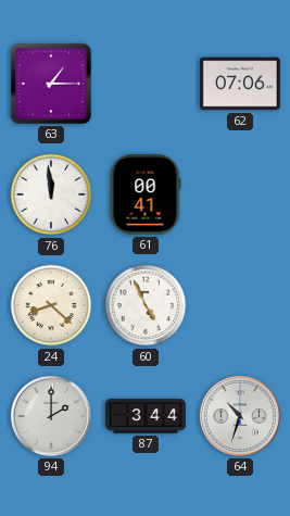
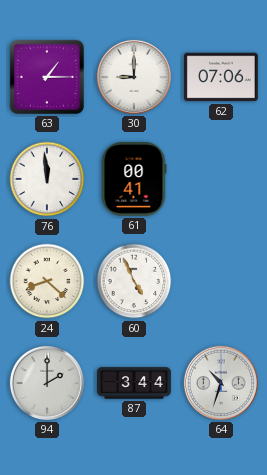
30: none -> 9:00
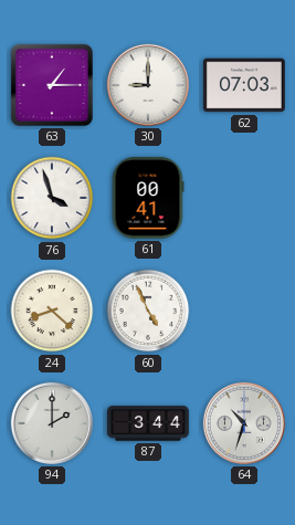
62: 07:06 -> 07:03
76: 11:59 -> 3:57
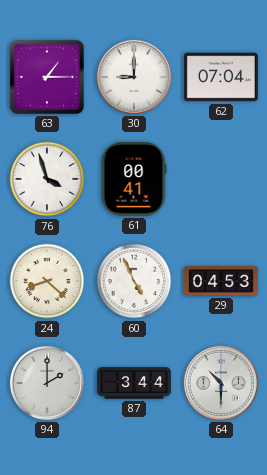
62: 07:03 -> 07:04
29: none -> 04:53
64: 10:33 -> 10:30
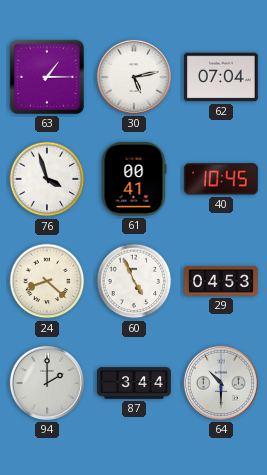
30: 9:00 -> 5:13
40: none -> 10:45
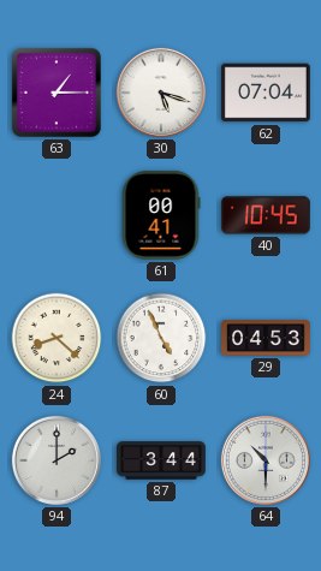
30: 5:13 -> 5:18
76: 3:57 -> none
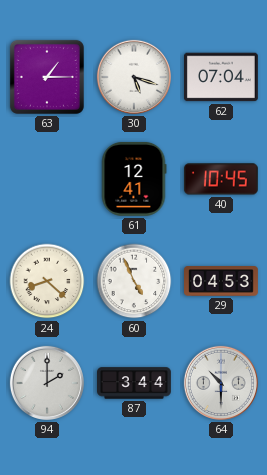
61: 00:41 -> 12:41
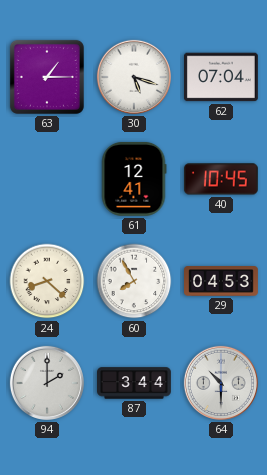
60: 4:56 -> 7:55
